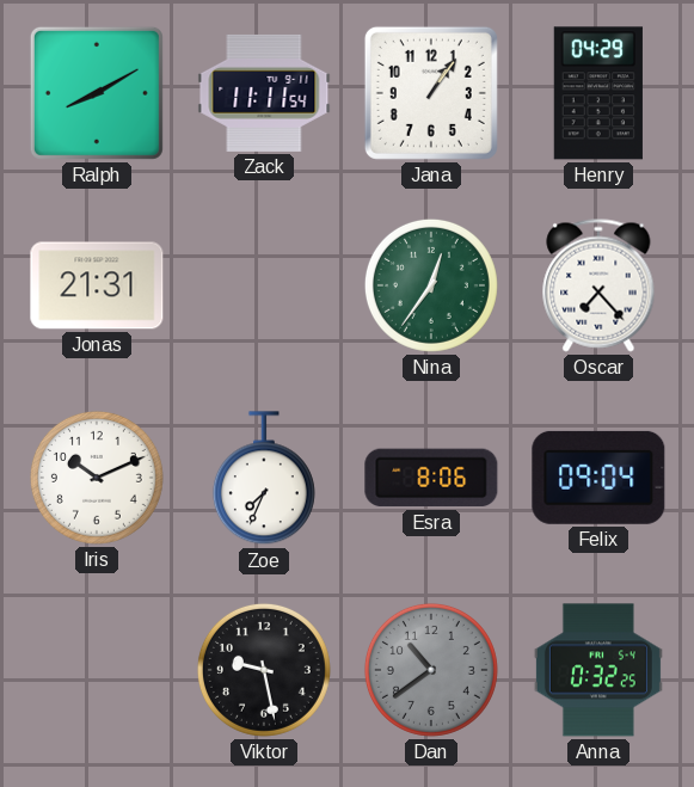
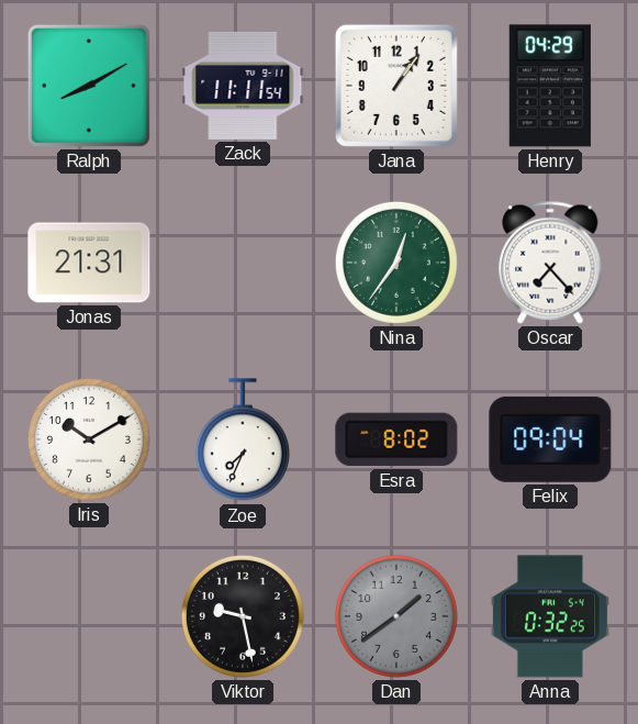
Iris: 10:11 -> 10:10
Esra: 8:06 -> 8:02
Dan: 10:39 -> 1:39
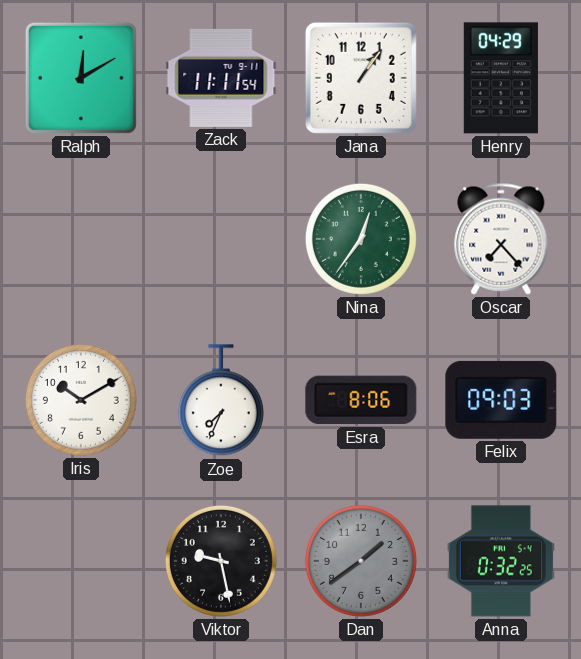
Ralph: 8:10 -> 12:10
Jonas: 21:31 -> none
Esra: 8:02 -> 8:06
Felix: 09:04 -> 09:03
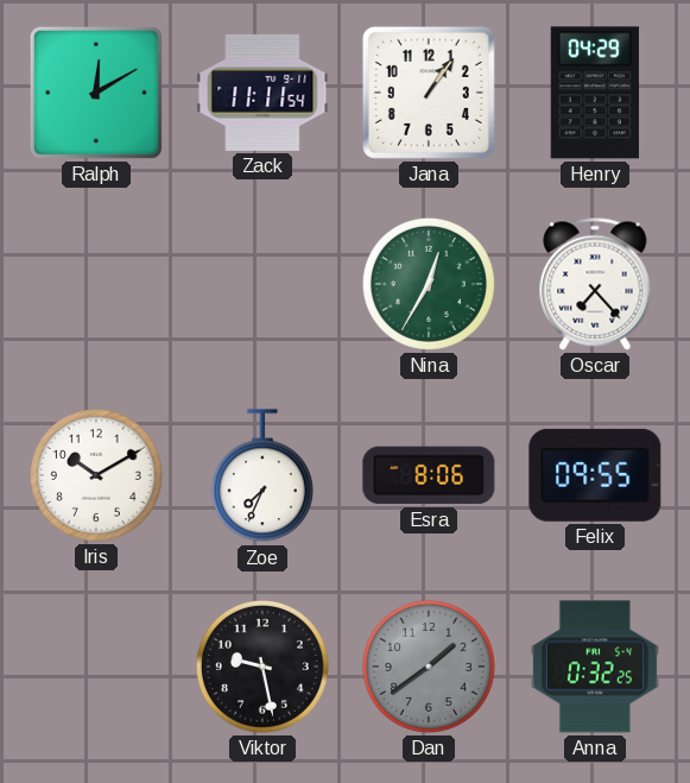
Nina: 12:36 -> 12:35
Felix: 09:03 -> 09:55
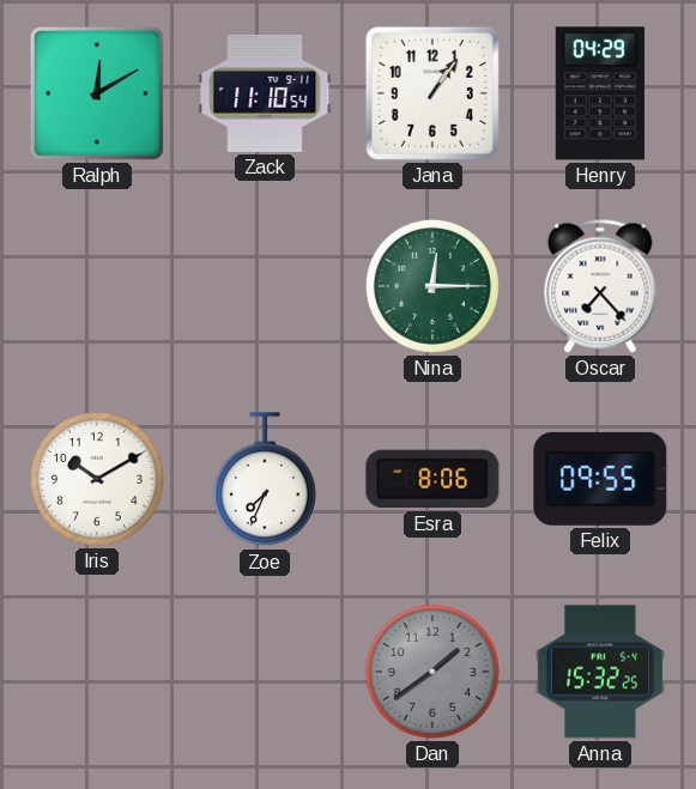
Zack: 11:11 -> 11:10
Nina: 12:35 -> 12:15
Viktor: 9:28 -> none
Anna: 0:32 -> 15:32
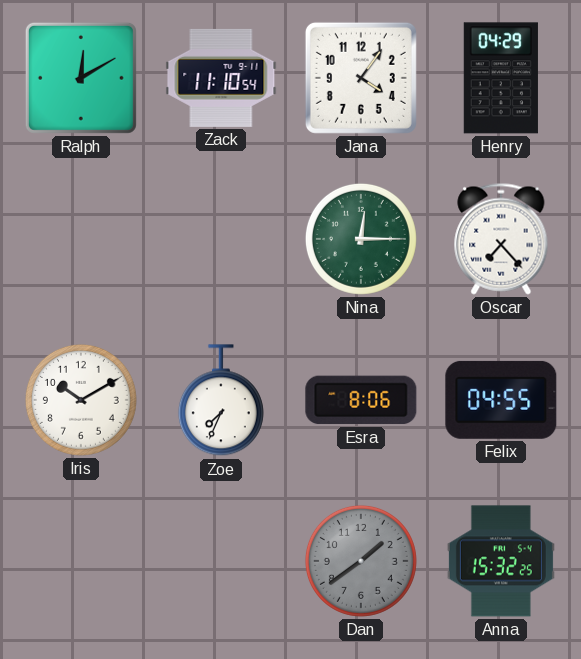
Jana: 1:06 -> 4:06
Felix: 09:55 -> 04:55
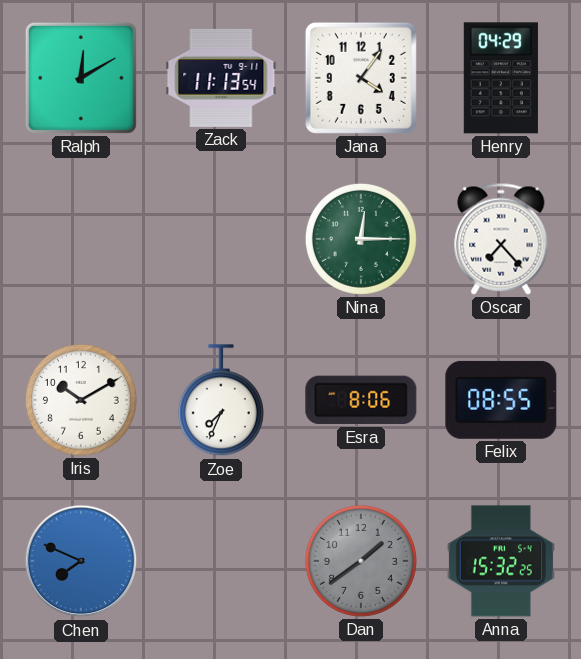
Zack: 11:10 -> 11:13
Felix: 04:55 -> 08:55
Chen: none -> 7:49
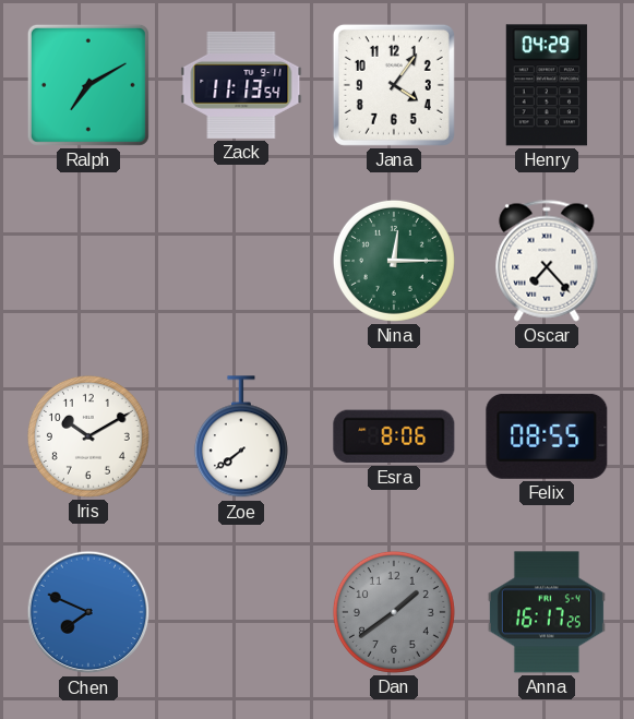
Ralph: 12:10 -> 7:10
Zoe: 7:34 -> 7:39
Anna: 15:32 -> 16:17
